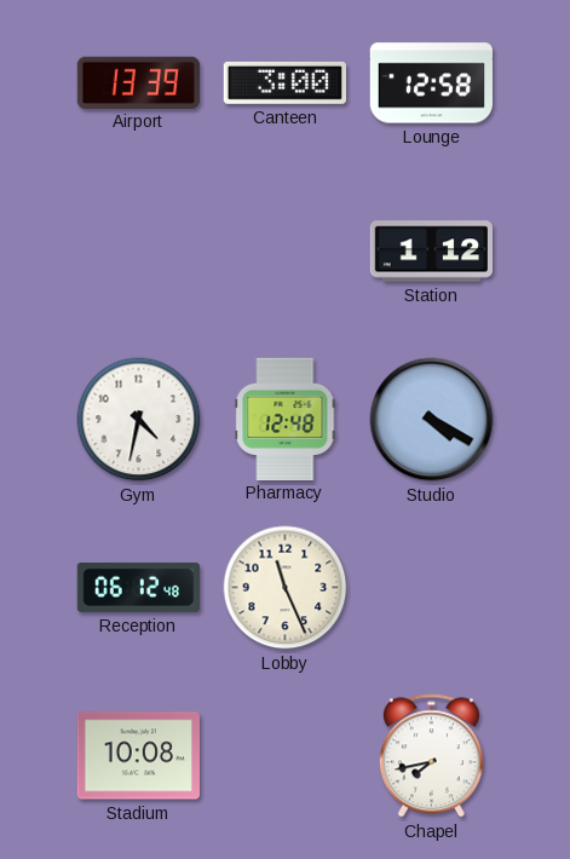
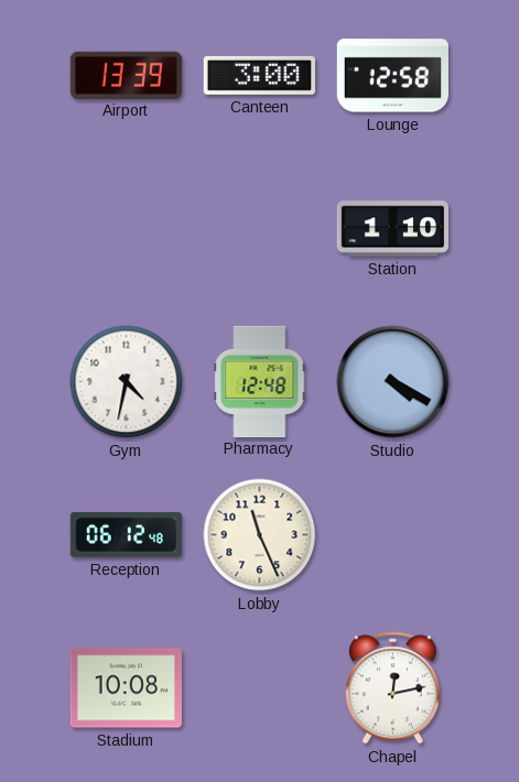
Station: 1:12 -> 1:10
Chapel: 7:43 -> 12:13
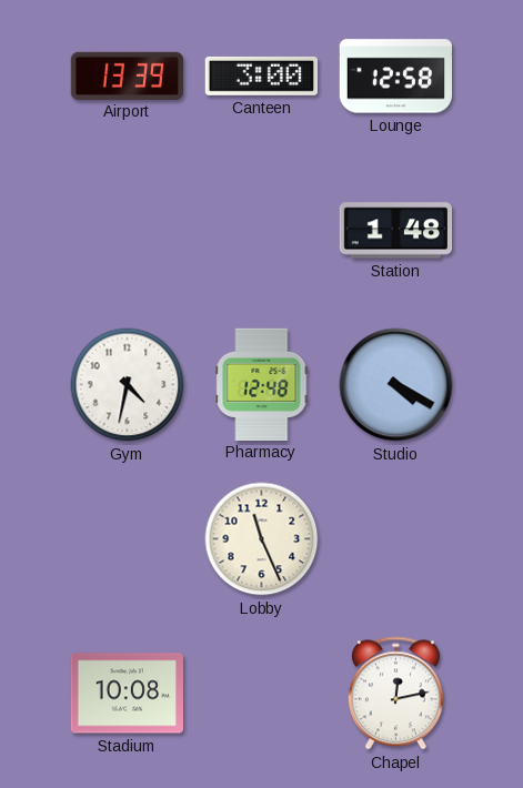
Station: 1:10 -> 1:48
Reception: 06:12 -> none
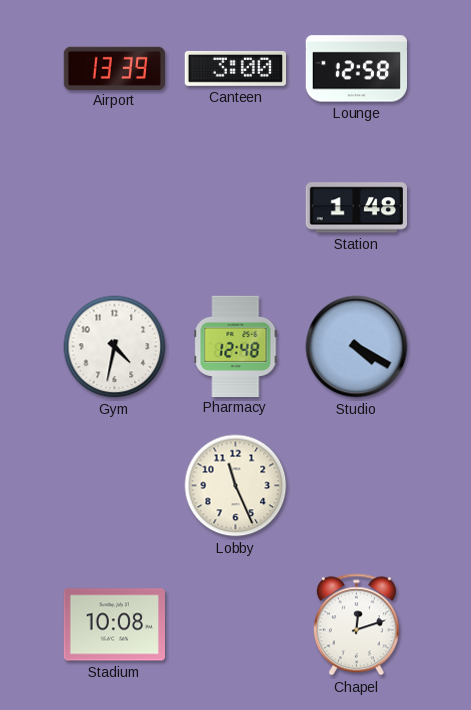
Chapel: 12:13 -> 12:12
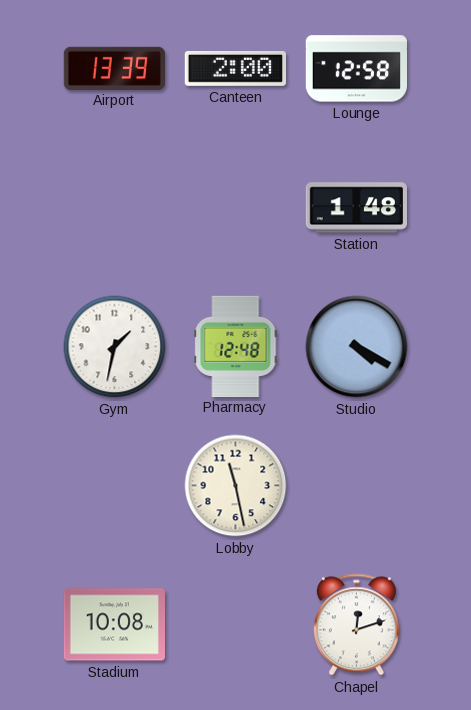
Canteen: 3:00 -> 2:00
Gym: 4:32 -> 1:32
Lobby: 11:26 -> 11:28
